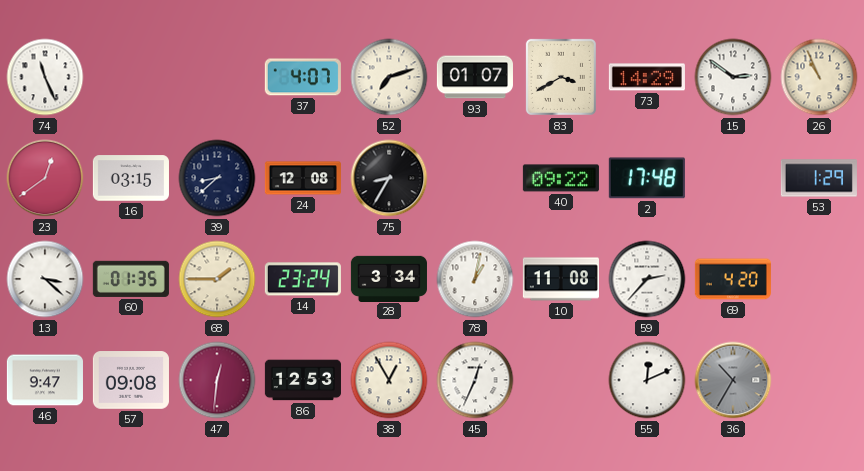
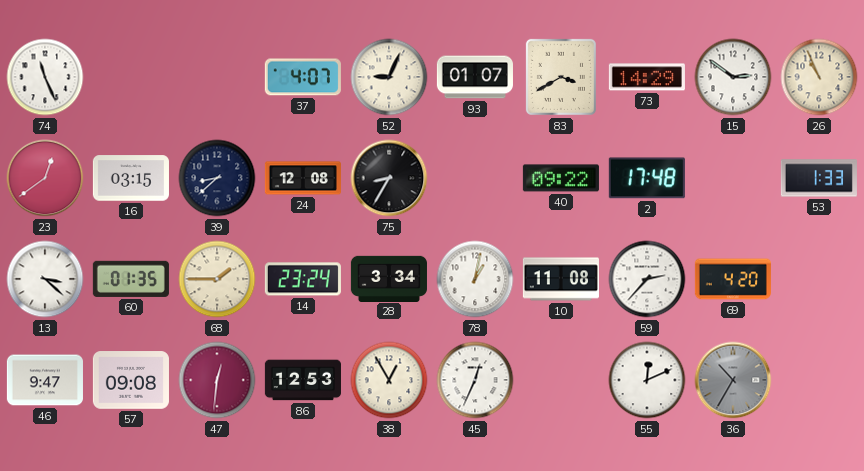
52: 7:12 -> 9:04
53: 1:29 -> 1:33
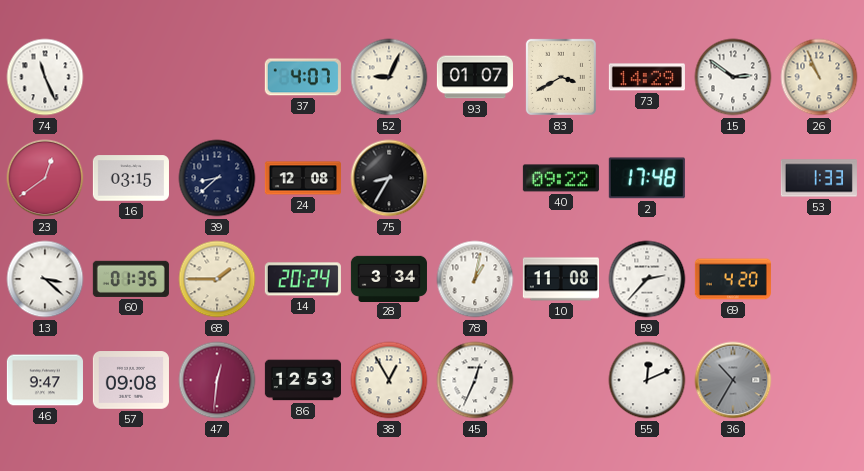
14: 23:24 -> 20:24
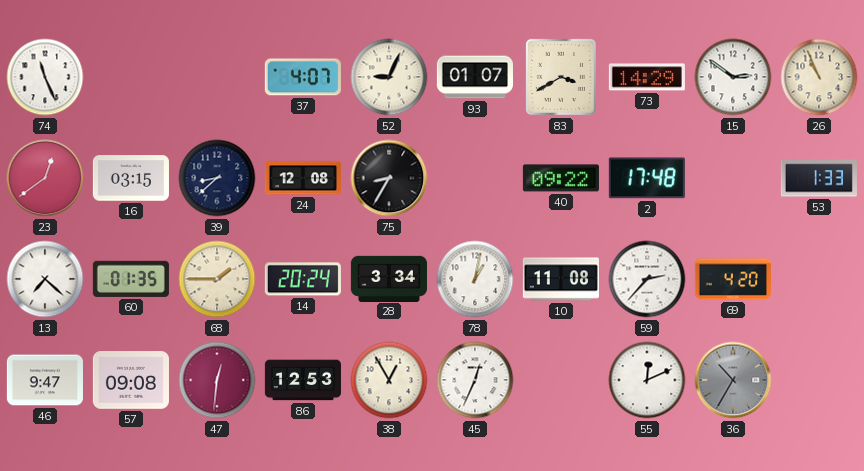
13: 3:22 -> 7:22
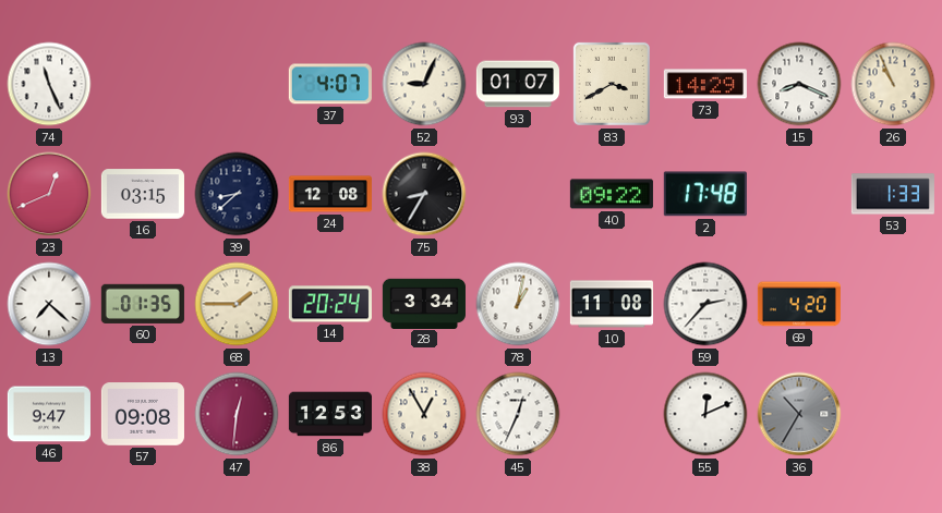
15: 2:51 -> 8:19
23: 12:39 -> 12:41
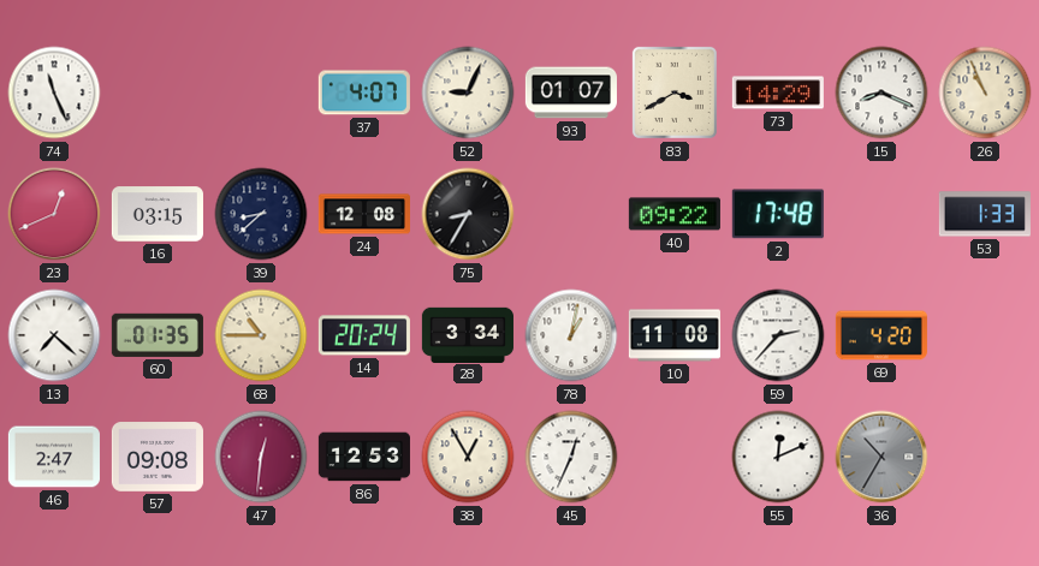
68: 1:45 -> 10:45
46: 9:47 -> 2:47
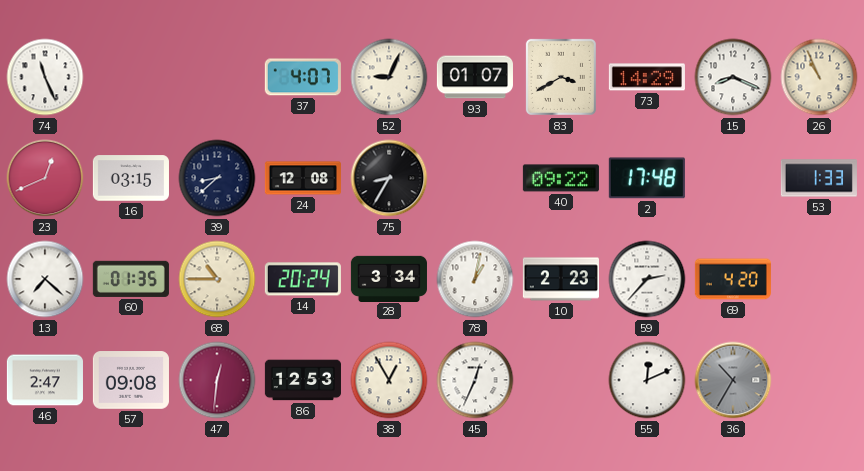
10: 11:08 -> 2:23
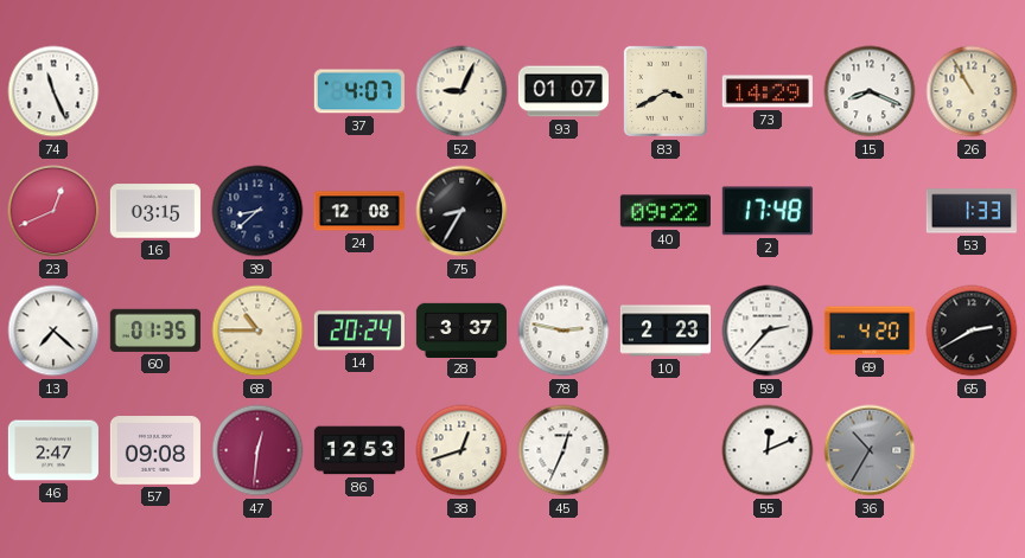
26: 10:56 -> 10:55
28: 3:34 -> 3:37
78: 1:02 -> 2:47
65: none -> 2:40
38: 12:55 -> 12:42
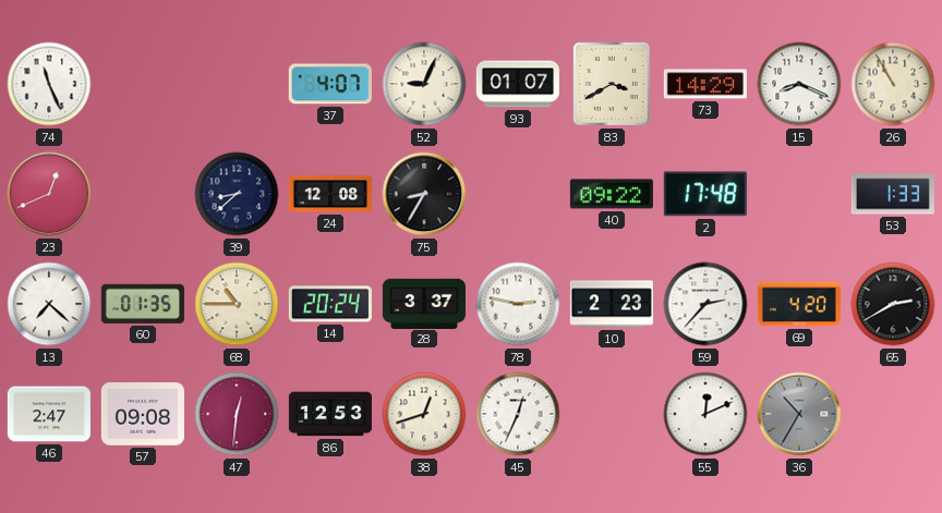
16: 03:15 -> none
